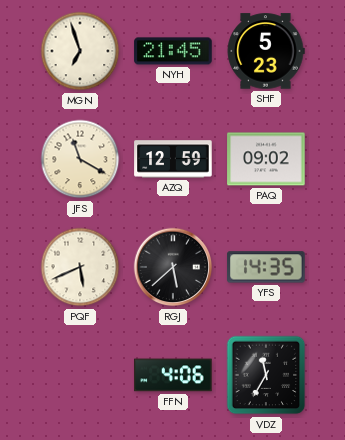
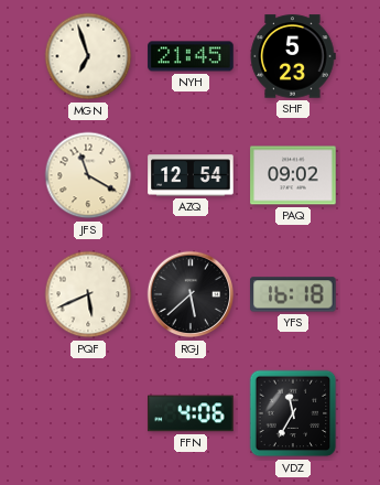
AZQ: 12:59 -> 12:54
YFS: 14:35 -> 16:18
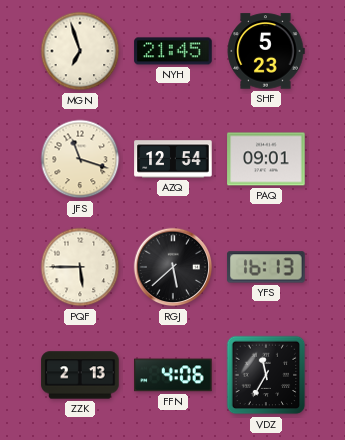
JFS: 11:20 -> 11:18
PAQ: 09:02 -> 09:01
PQF: 5:41 -> 5:45
YFS: 16:18 -> 16:13
ZZK: none -> 2:13
